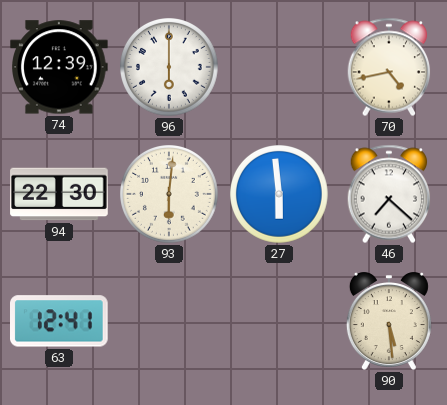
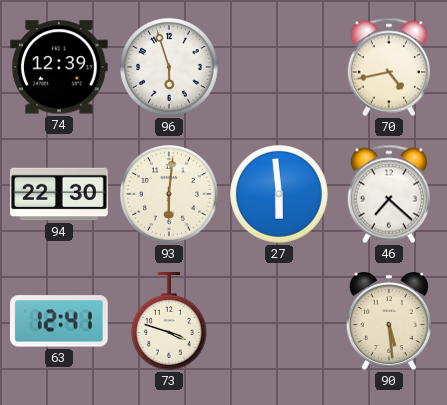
96: 6:00 -> 5:57
73: none -> 3:48
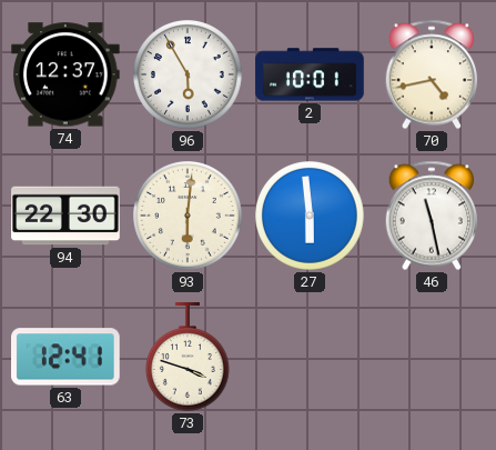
74: 12:39 -> 12:37
96: 5:57 -> 5:55
2: none -> 10:01
46: 7:22 -> 11:28
90: 5:29 -> none
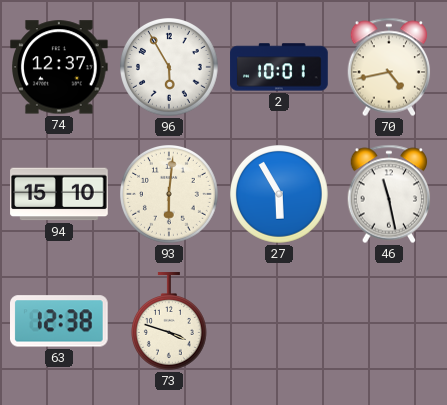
94: 22:30 -> 15:10
27: 5:59 -> 5:55
63: 12:41 -> 12:38
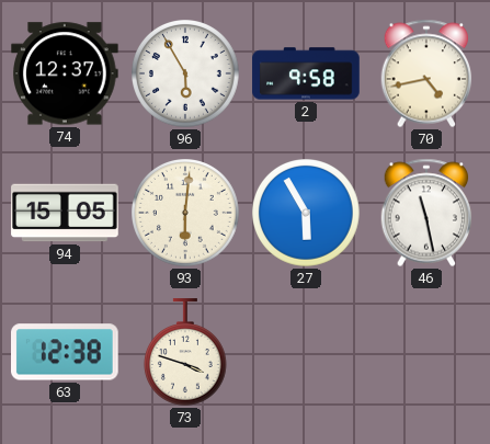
2: 10:01 -> 9:58
94: 15:10 -> 15:05
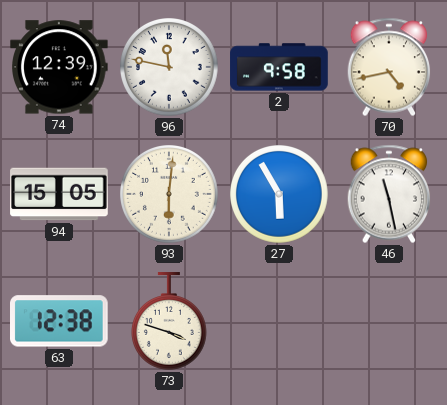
74: 12:37 -> 12:39
96: 5:55 -> 11:47
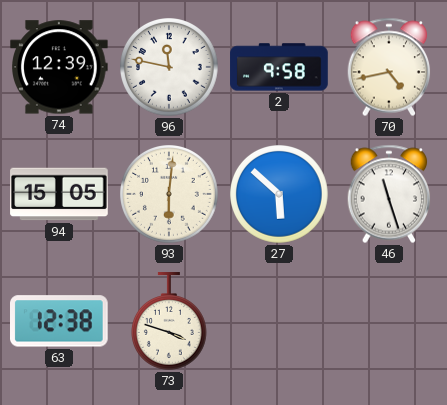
27: 5:55 -> 5:52
46: 11:28 -> 11:27
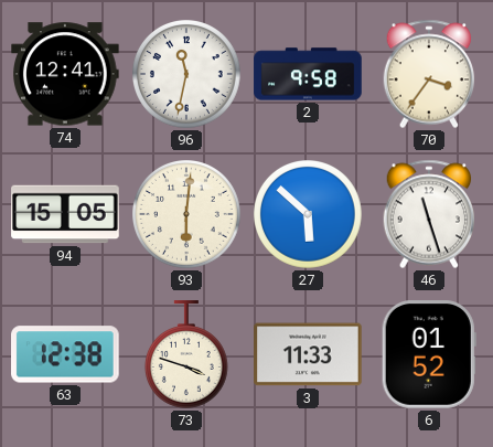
74: 12:39 -> 12:41
96: 11:47 -> 11:32
70: 4:43 -> 3:36
3: none -> 11:33
6: none -> 01:52
